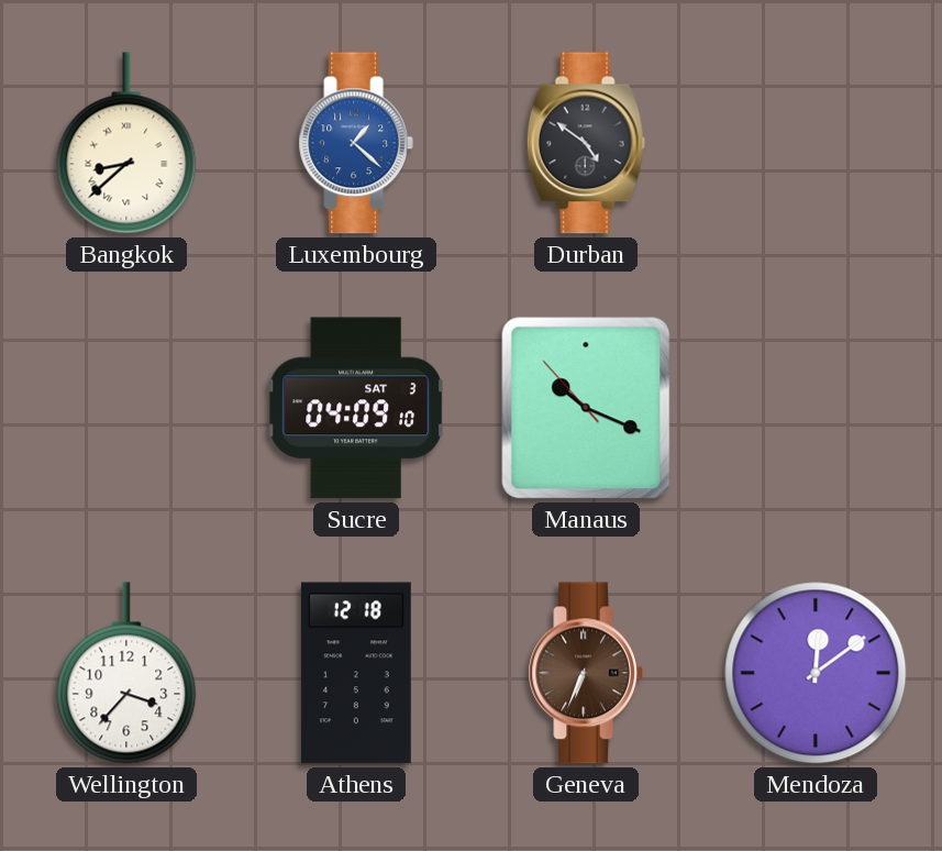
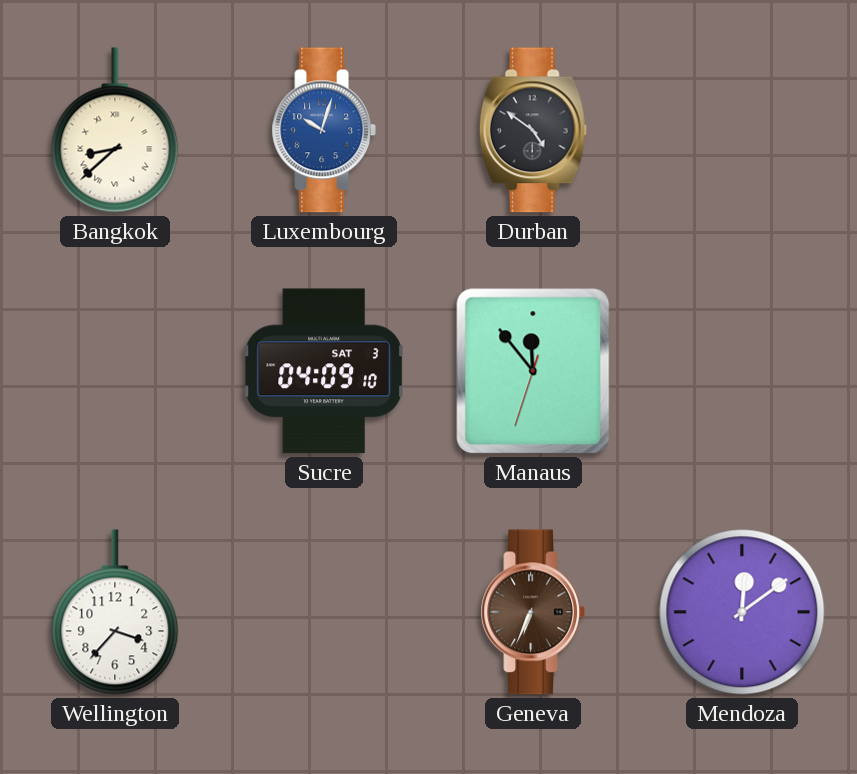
Luxembourg: 1:22 -> 10:03
Manaus: 10:18 -> 11:53
Athens: 12:18 -> none
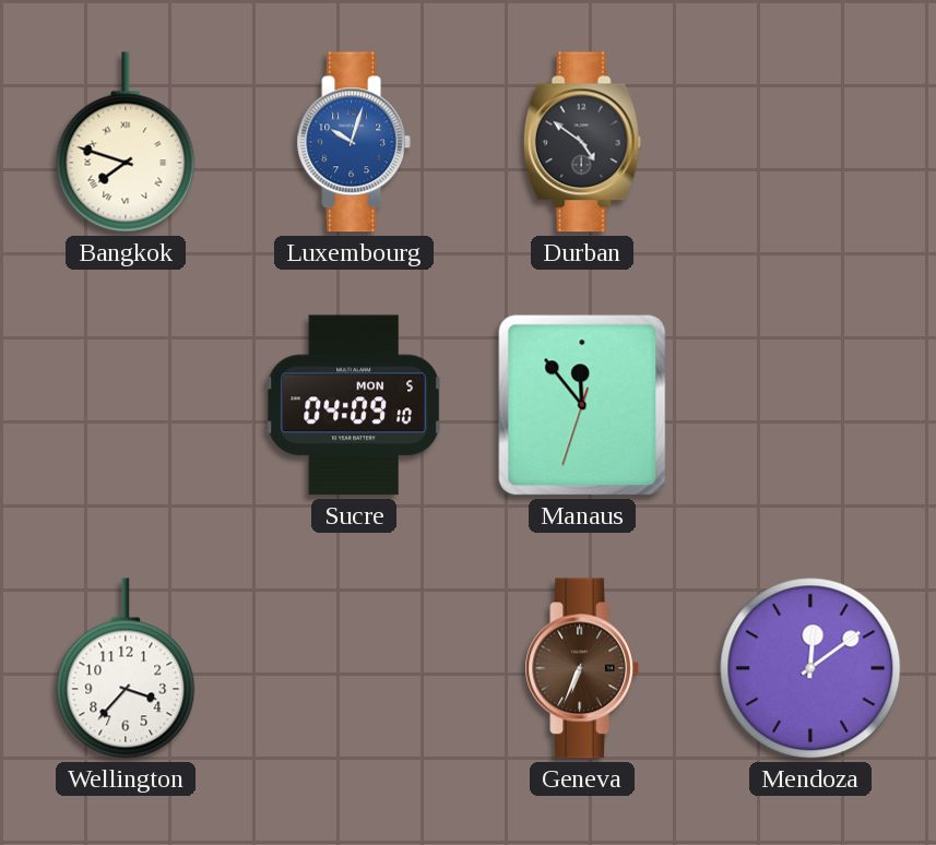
Bangkok: 8:38 -> 7:48
Sucre date: SAT 3 -> MON 5
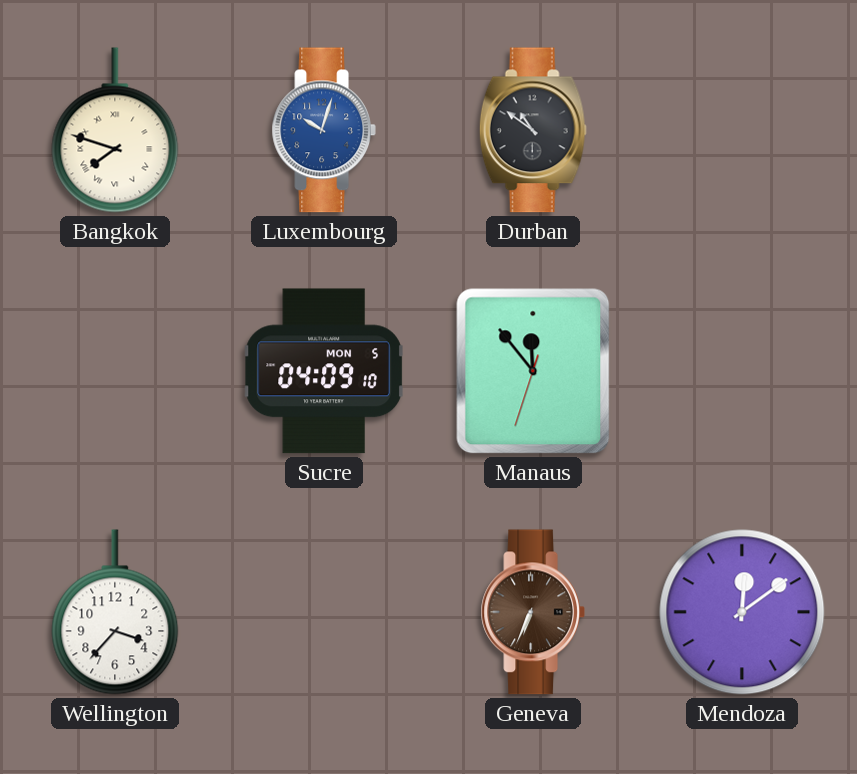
Durban: 4:51 -> 10:51
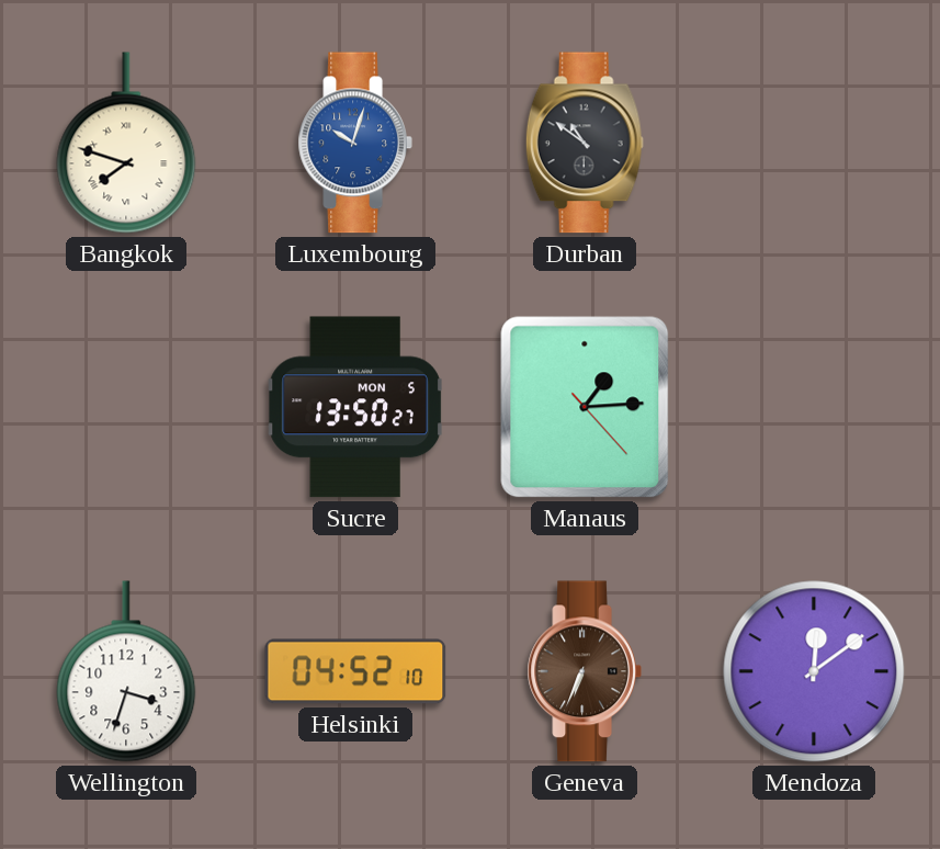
Sucre: 04:09 -> 13:50
Manaus: 11:53 -> 1:14
Wellington: 3:37 -> 3:33
Helsinki: none -> 04:52
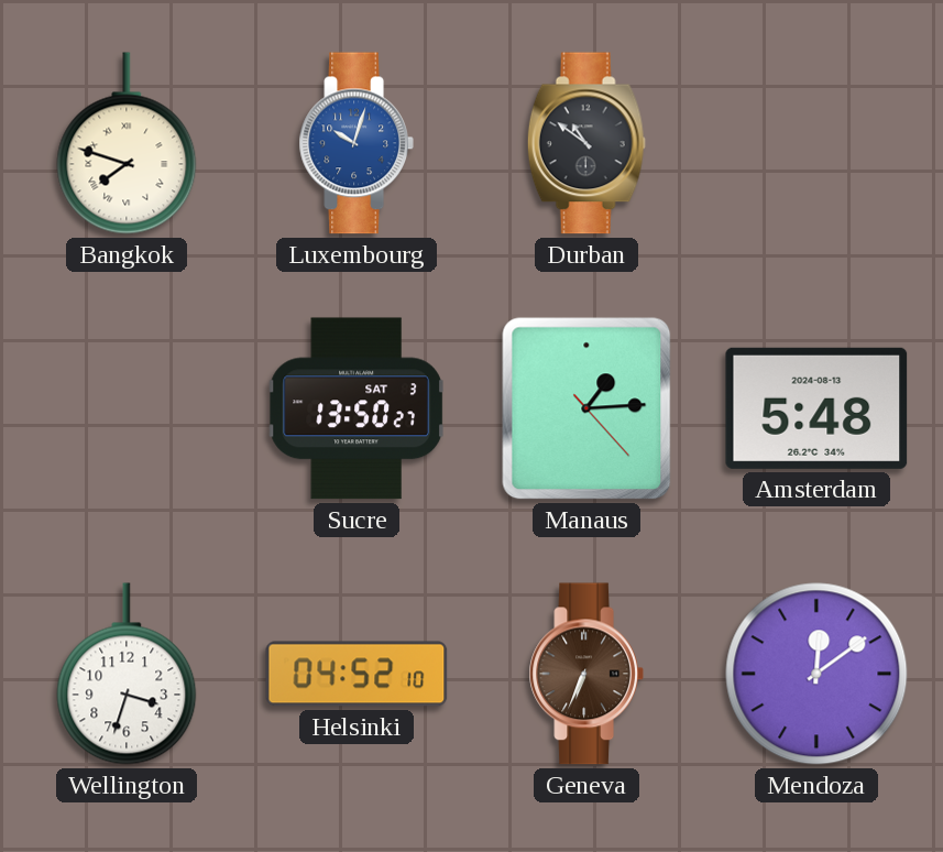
Sucre date: MON 5 -> SAT 3
Amsterdam: none -> 5:48
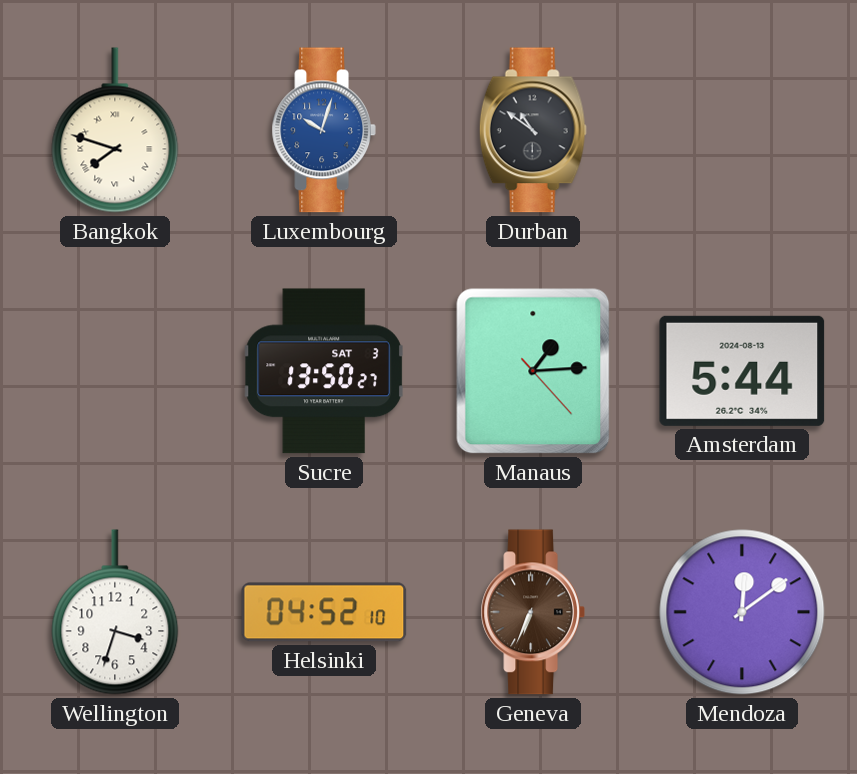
Amsterdam: 5:48 -> 5:44
